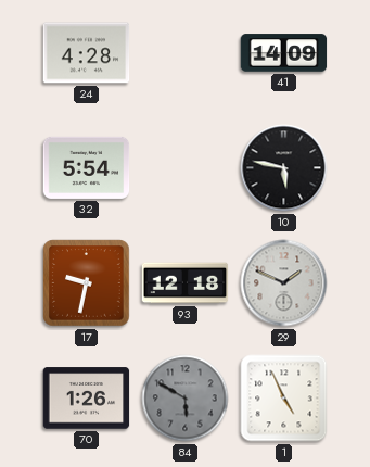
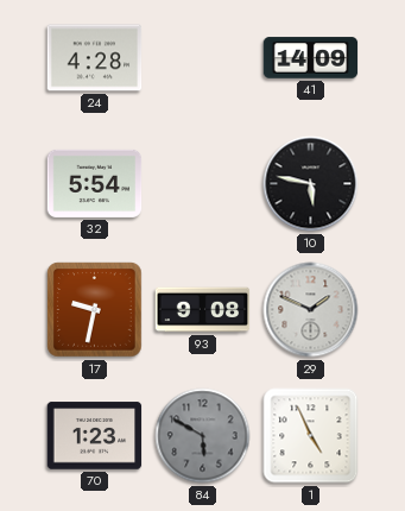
93: 12:18 -> 9:08
70: 1:26 -> 1:23
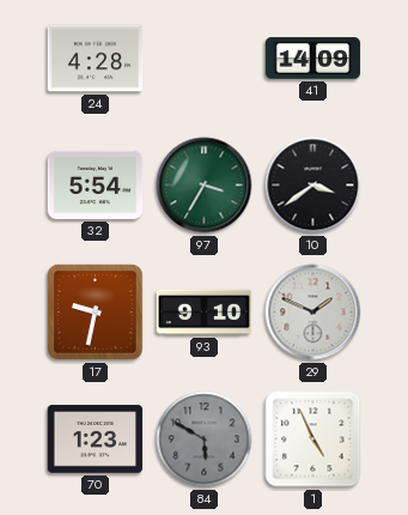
97: none -> 3:35
10: 5:47 -> 3:39
93: 9:08 -> 9:10
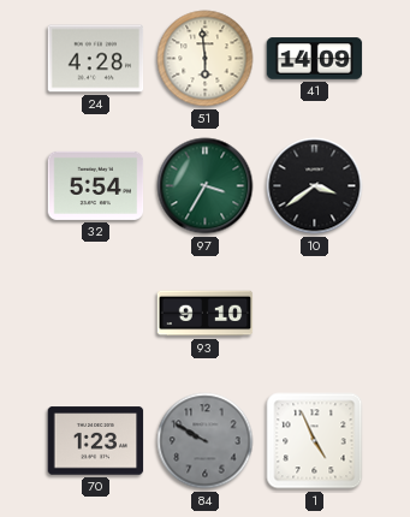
51: none -> 5:59
17: 9:32 -> none
29: 1:49 -> none
84: 5:50 -> 9:50
